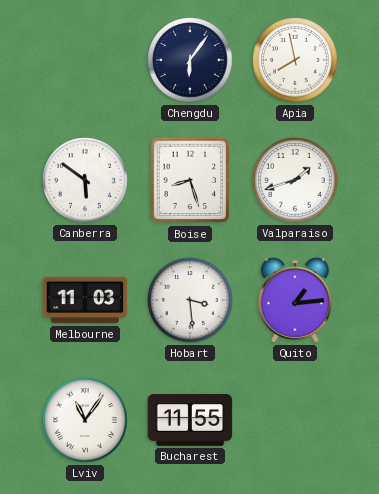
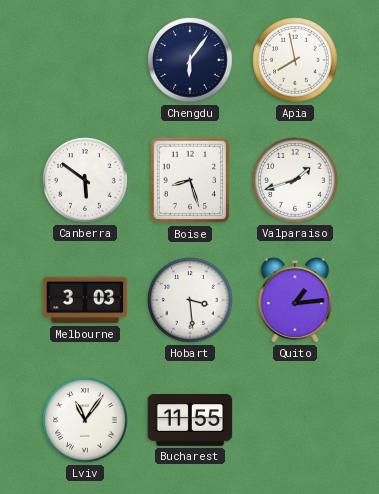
Melbourne: 11:03 -> 3:03
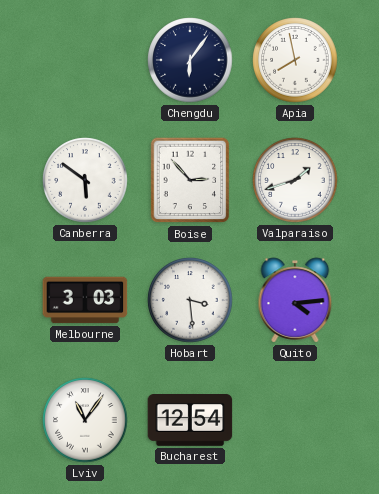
Boise: 8:27 -> 2:53
Quito: 1:14 -> 4:14
Bucharest: 11:55 -> 12:54
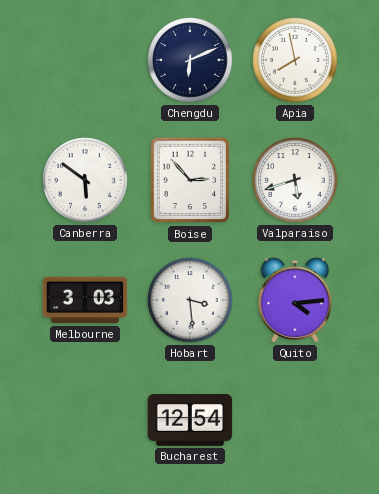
Chengdu: 6:06 -> 6:11
Valparaiso: 1:42 -> 5:42
Lviv: 11:06 -> none
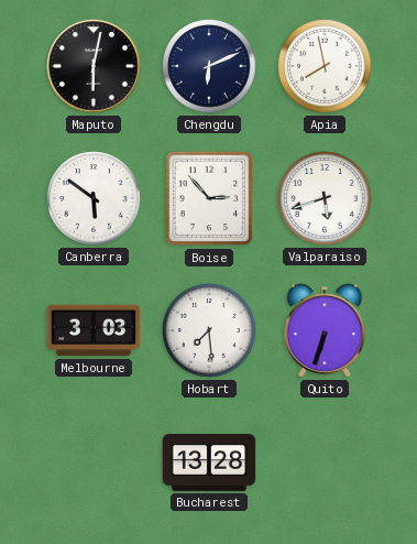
Maputo: none -> 6:02
Hobart: 3:29 -> 7:29
Quito: 4:14 -> 6:33
Bucharest: 12:54 -> 13:28
